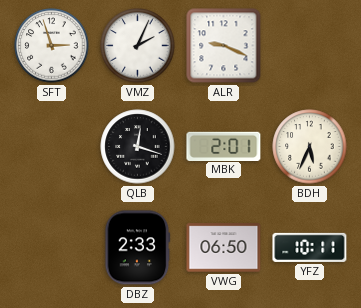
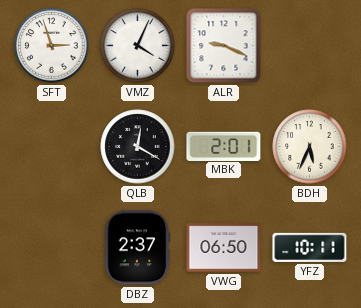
VMZ: 2:04 -> 4:04
QLB: 12:18 -> 12:20
DBZ: 2:33 -> 2:37
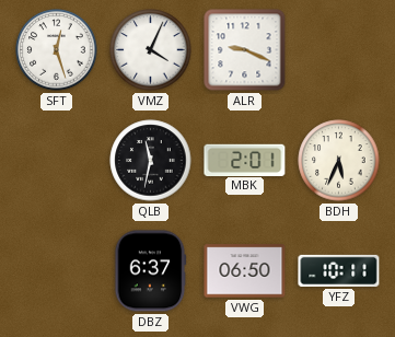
SFT: 2:57 -> 12:27
QLB: 12:20 -> 11:32
DBZ: 2:37 -> 6:37
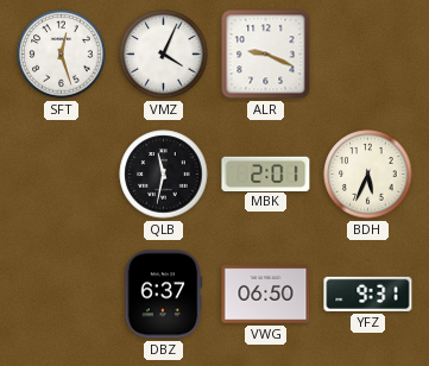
YFZ: 10:11 -> 9:31
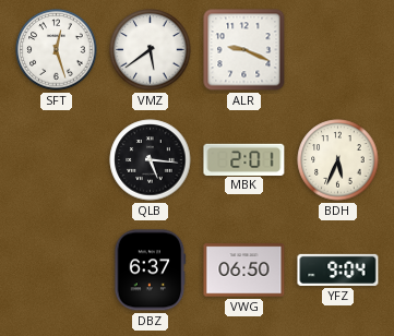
VMZ: 4:04 -> 5:39
QLB: 11:32 -> 5:16
YFZ: 9:31 -> 9:04
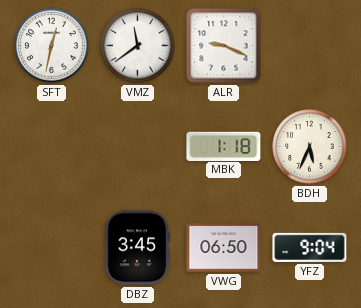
SFT: 12:27 -> 12:32
VMZ: 5:39 -> 11:39
QLB: 5:16 -> none
MBK: 2:01 -> 1:18
DBZ: 6:37 -> 3:45
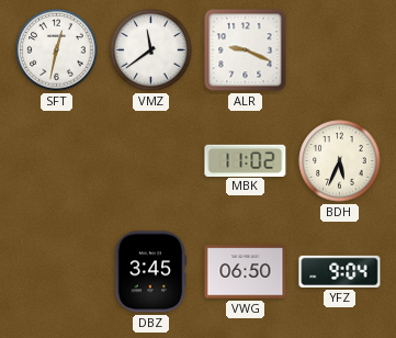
MBK: 1:18 -> 11:02
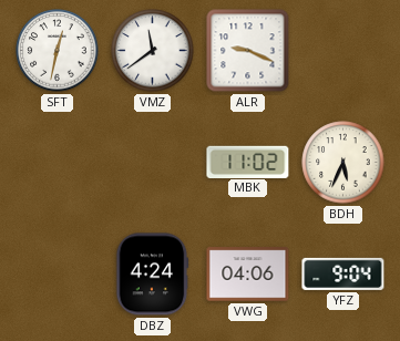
DBZ: 3:45 -> 4:24
VWG: 06:50 -> 04:06
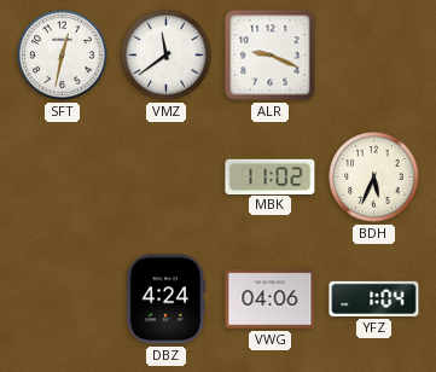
YFZ: 9:04 -> 1:04
